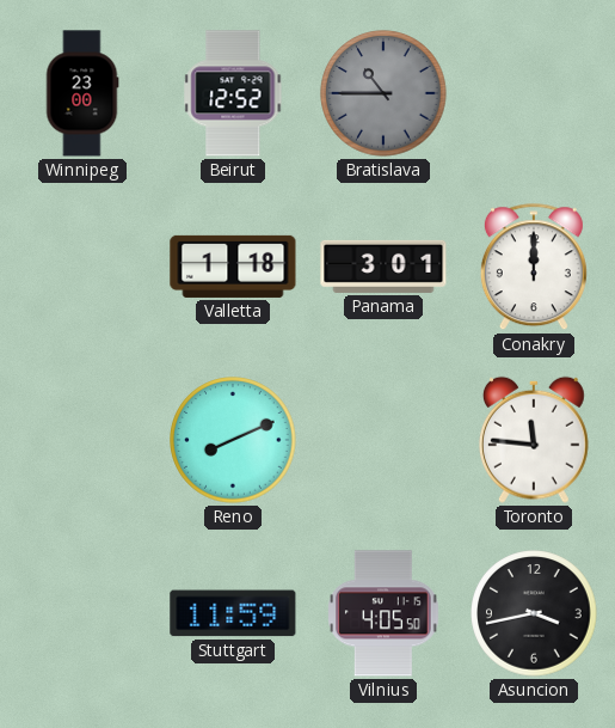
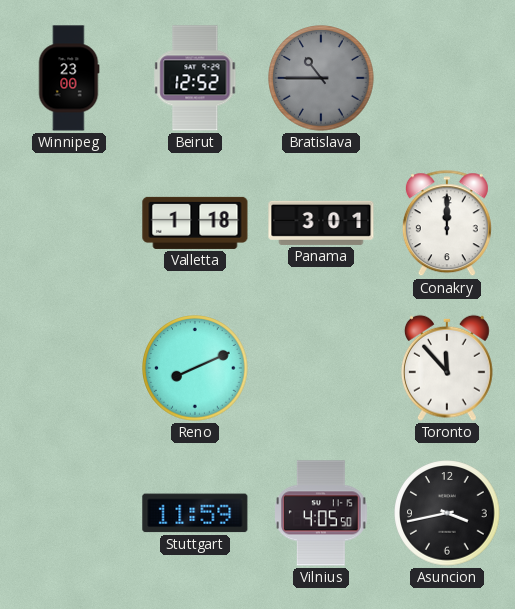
Toronto: 11:46 -> 11:53
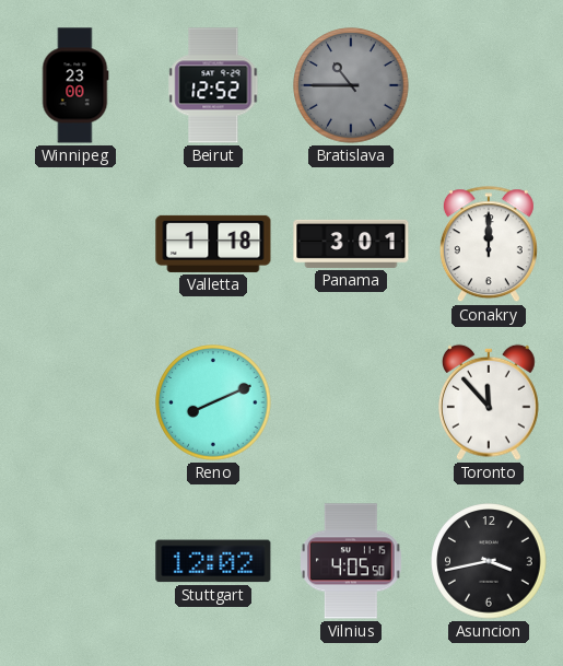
Stuttgart: 11:59 -> 12:02
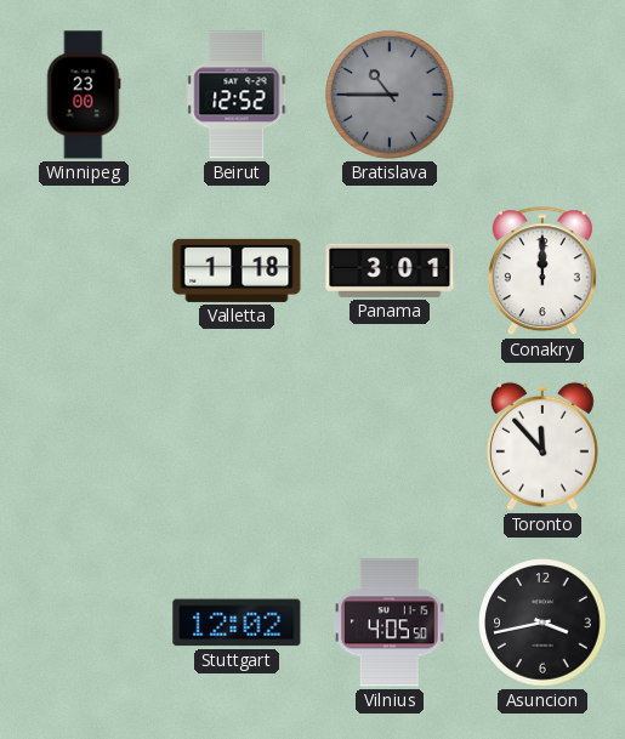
Reno: 8:11 -> none
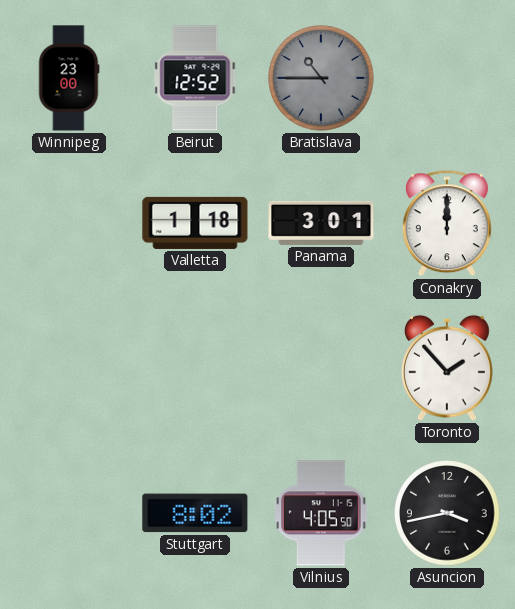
Toronto: 11:53 -> 1:53
Stuttgart: 12:02 -> 8:02
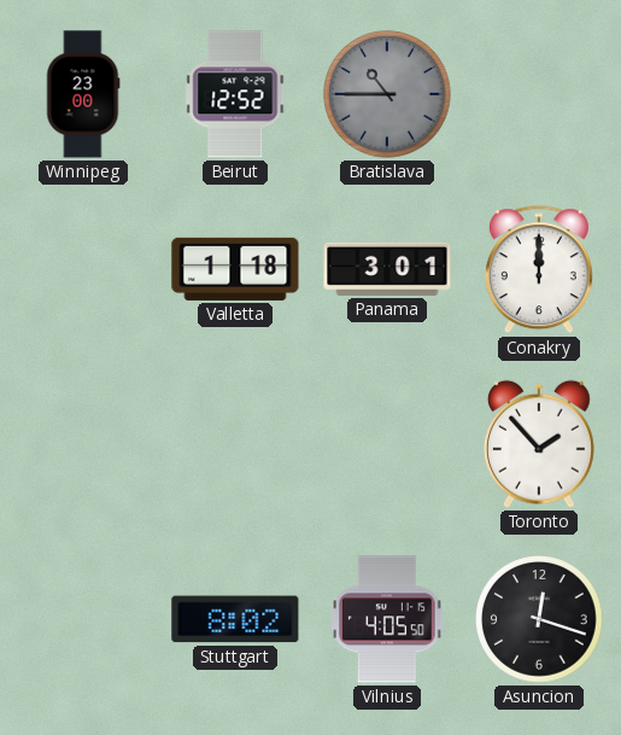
Asuncion: 3:43 -> 12:18
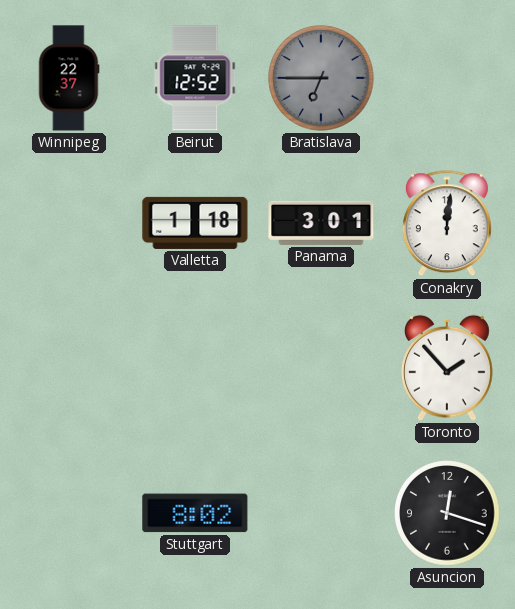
Winnipeg: 23:00 -> 22:37
Bratislava: 10:45 -> 6:45
Conakry: 12:00 -> 12:01
Vilnius: 4:05 -> none
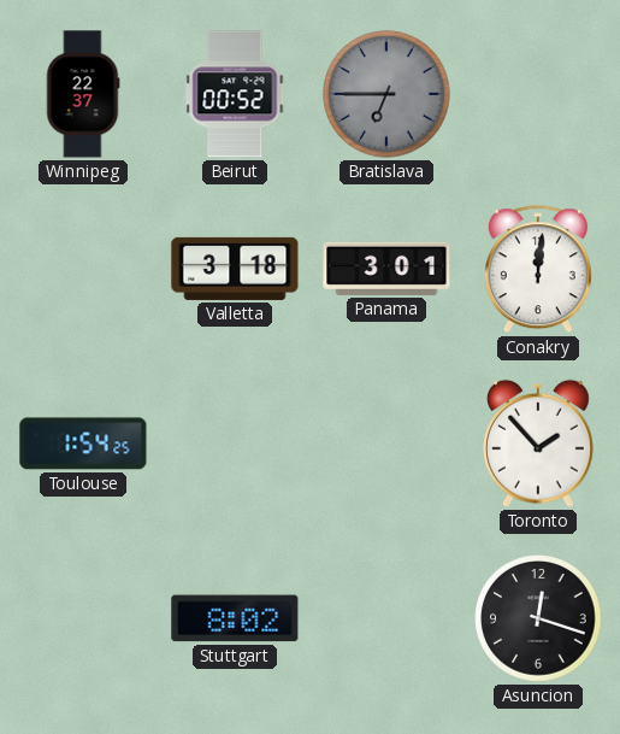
Beirut: 12:52 -> 00:52
Valletta: 1:18 -> 3:18
Toulouse: none -> 1:54
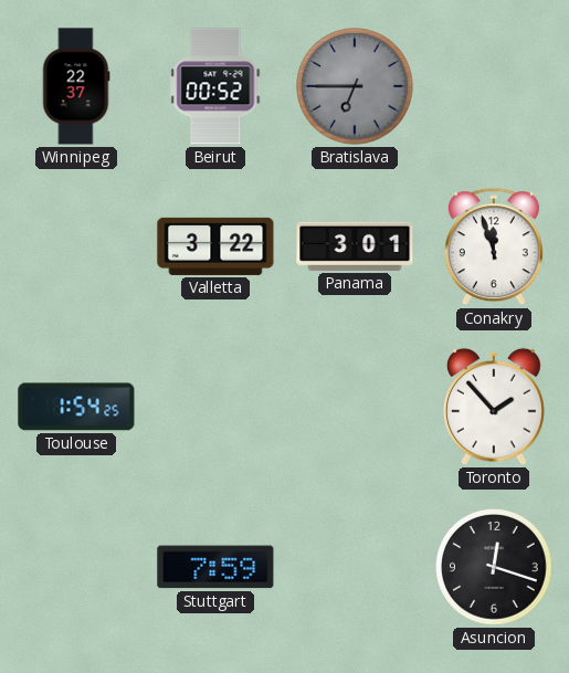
Valletta: 3:18 -> 3:22
Conakry: 12:01 -> 11:57
Stuttgart: 8:02 -> 7:59
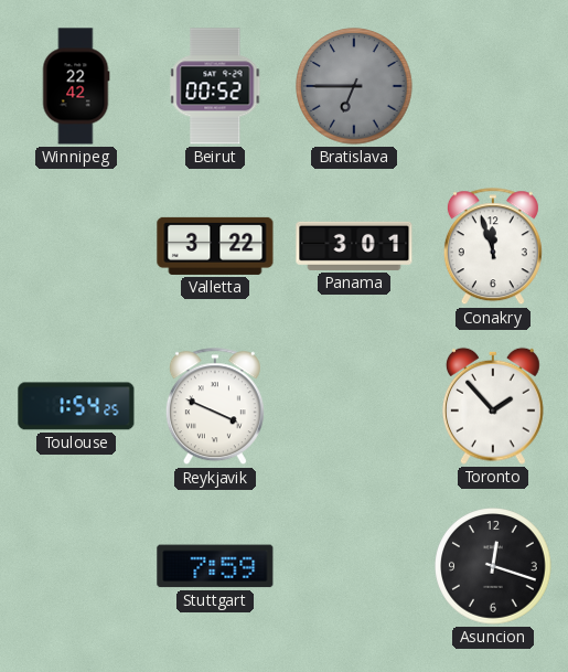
Winnipeg: 22:37 -> 22:42
Reykjavik: none -> 3:49
